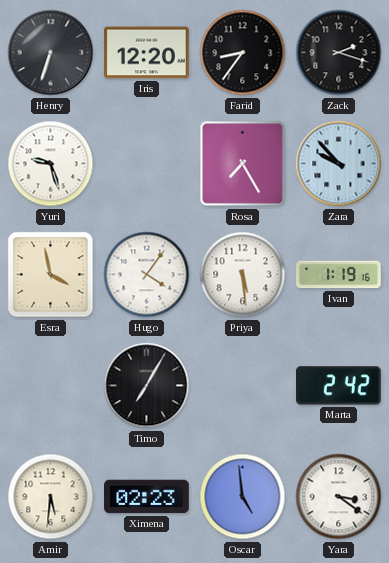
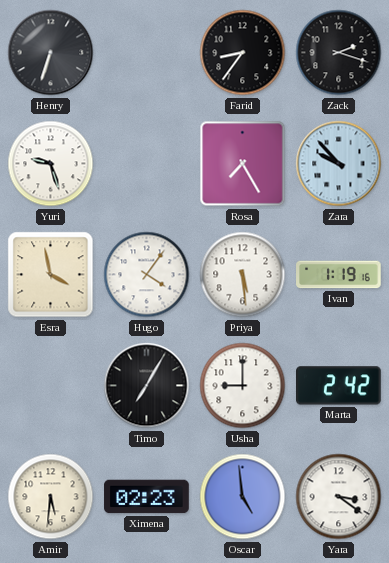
Iris: 12:20 -> none
Usha: none -> 9:00
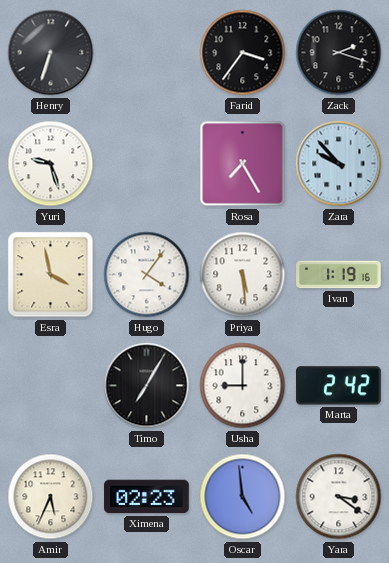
Farid: 8:36 -> 3:36
Amir: 5:31 -> 5:34
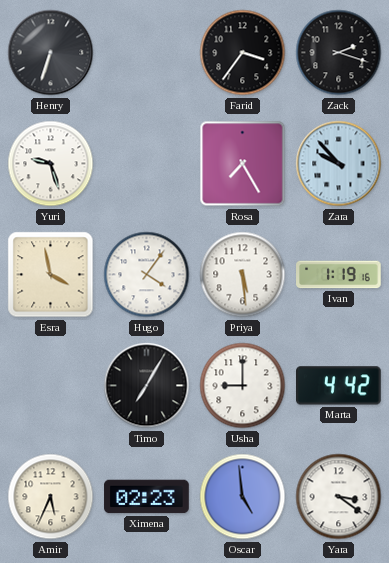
Marta: 2:42 -> 4:42
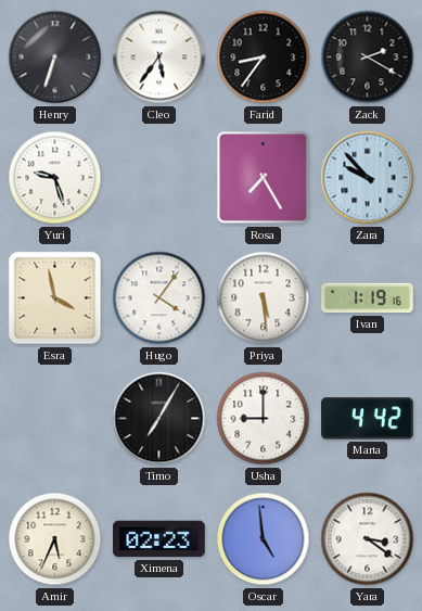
Cleo: none -> 5:36
Farid: 3:36 -> 8:36
Zack: 2:18 -> 2:20
